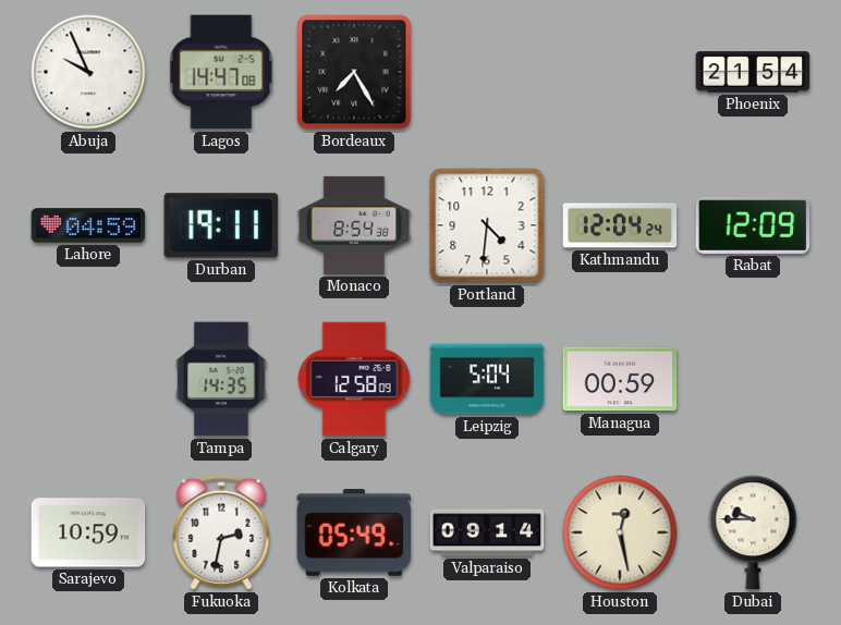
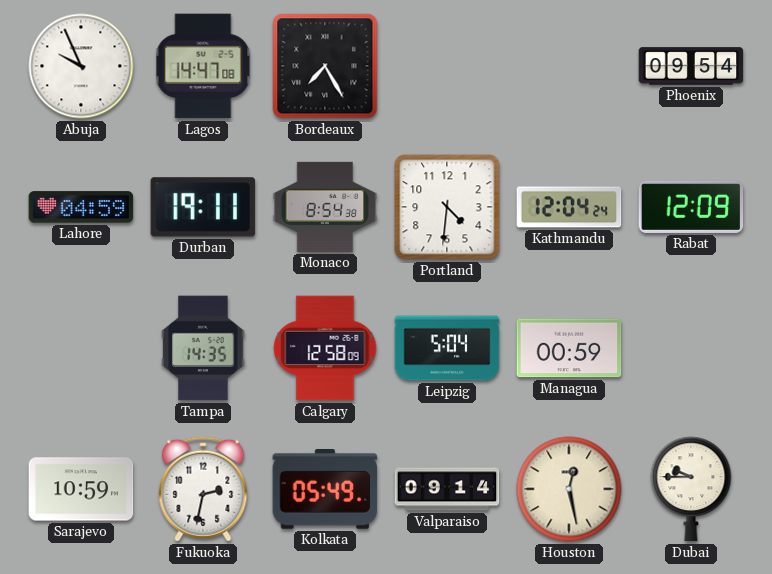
Phoenix: 21:54 -> 09:54
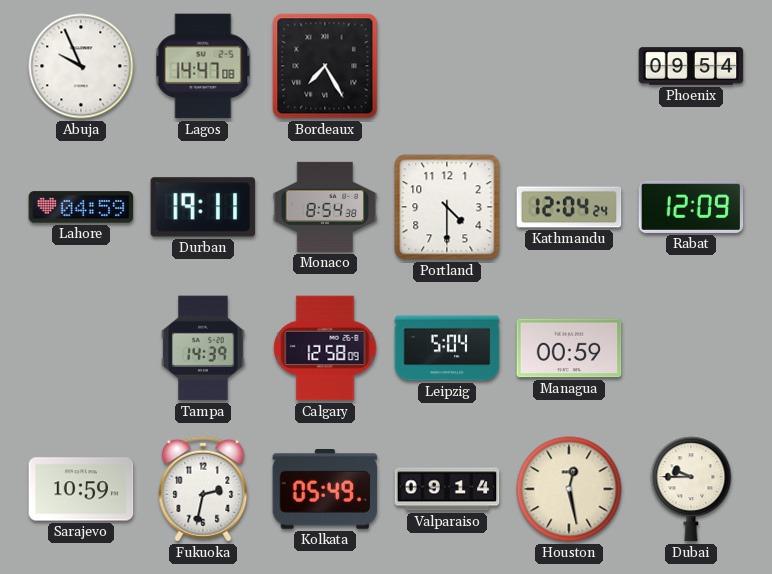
Portland: 4:31 -> 4:30
Tampa: 14:35 -> 14:39
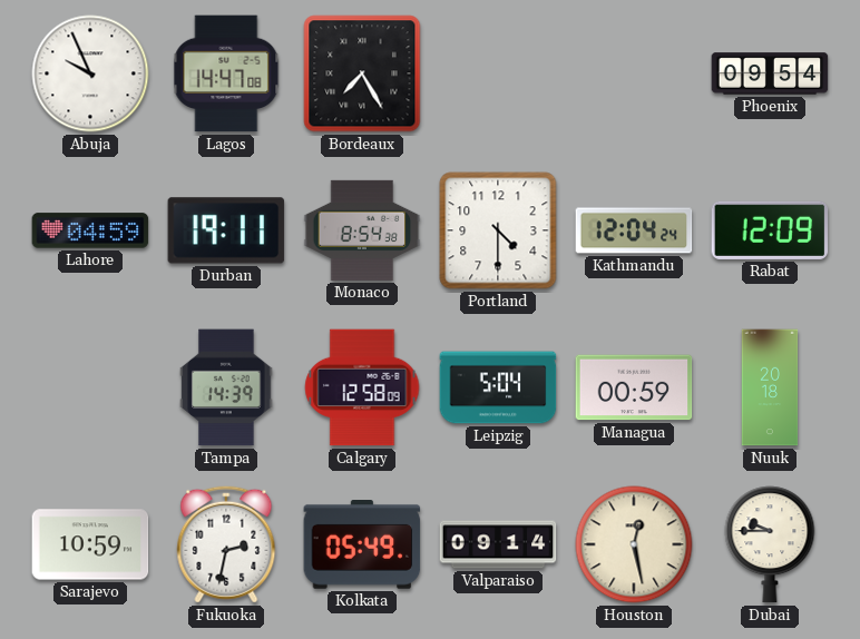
Nuuk: none -> 20:18
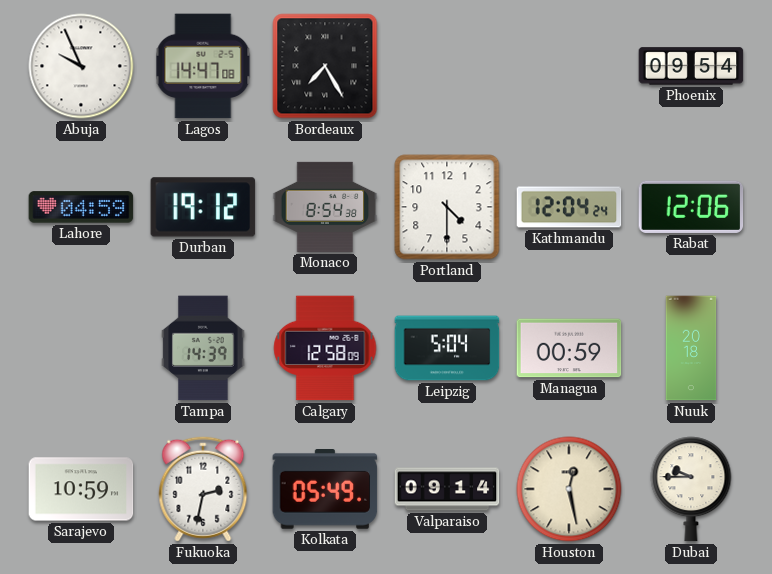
Durban: 19:11 -> 19:12
Rabat: 12:09 -> 12:06
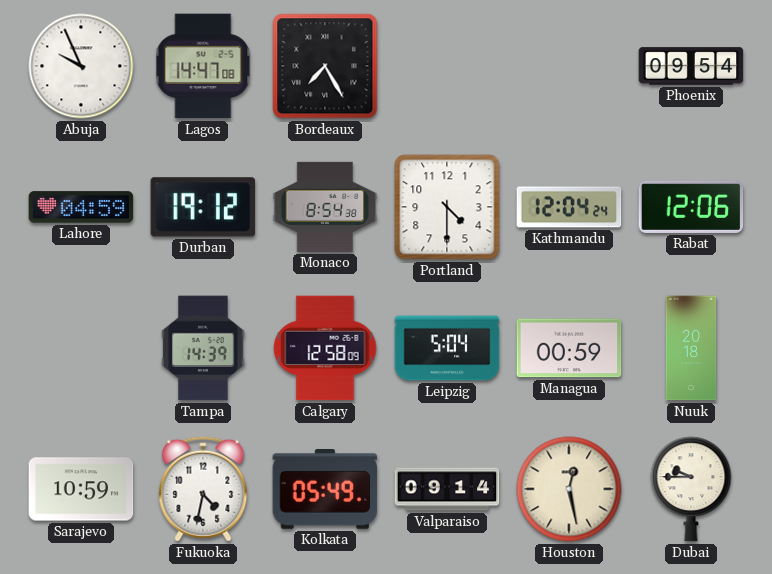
Fukuoka: 2:32 -> 4:32
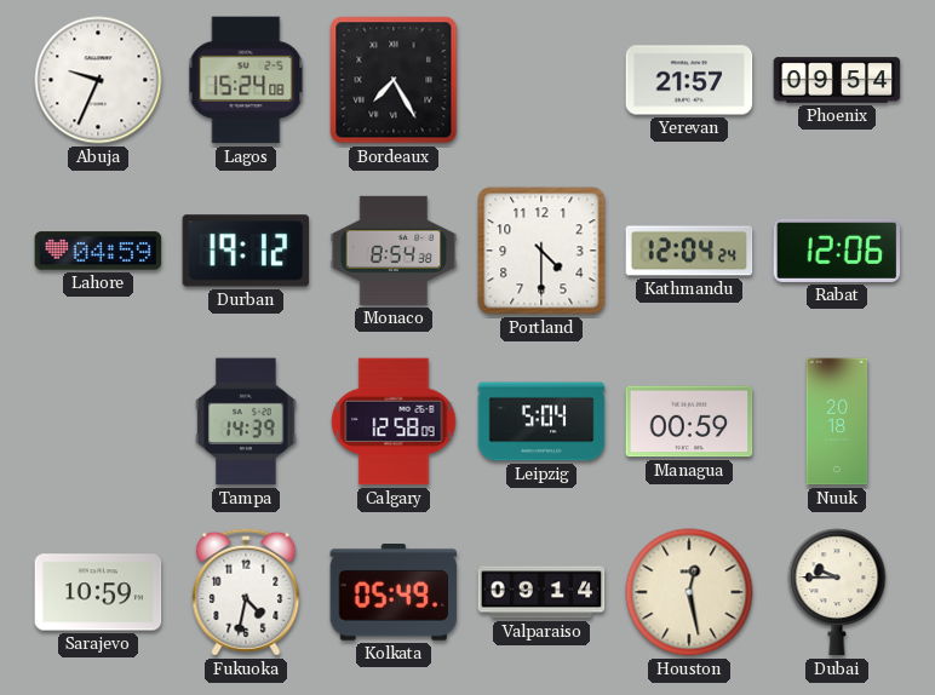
Abuja: 9:56 -> 9:34
Lagos: 14:47 -> 15:24
Yerevan: none -> 21:57
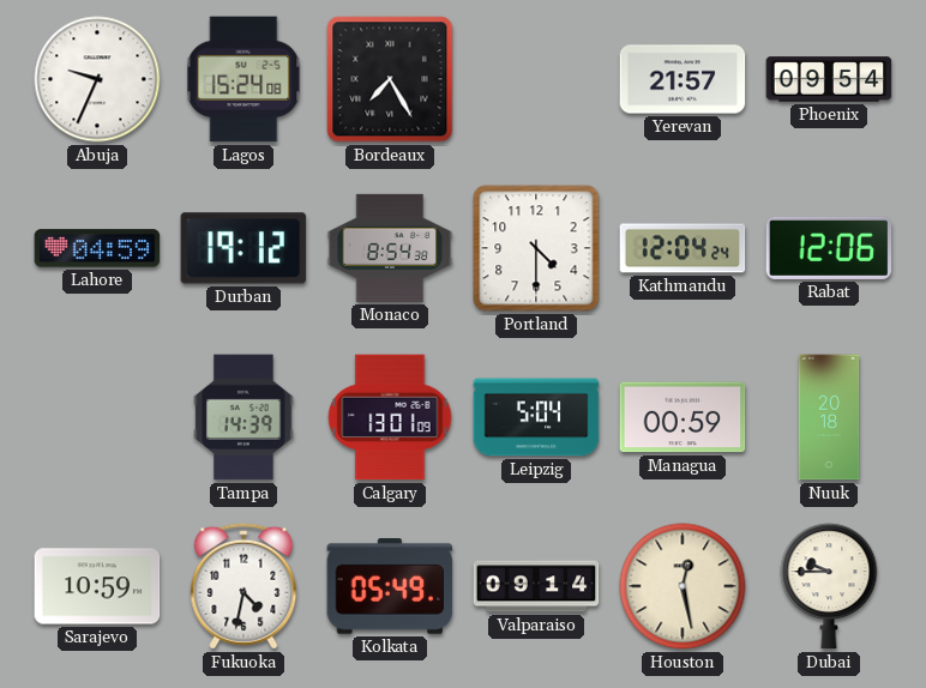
Calgary: 12:58 -> 13:01
